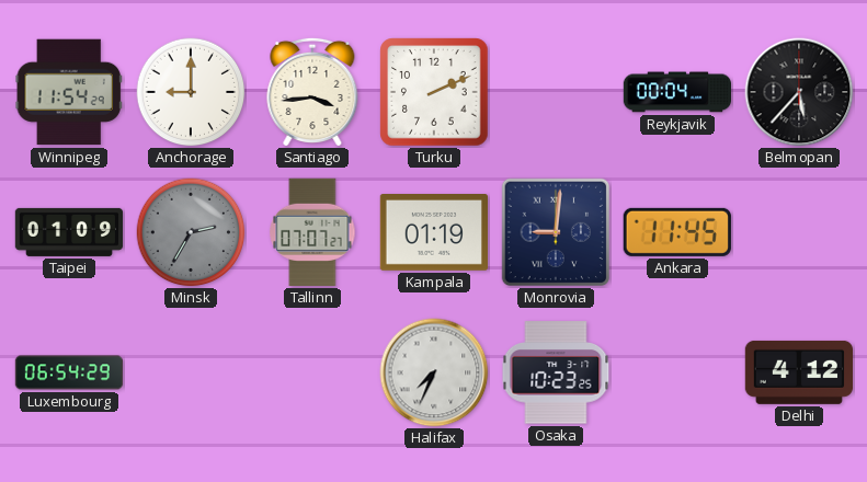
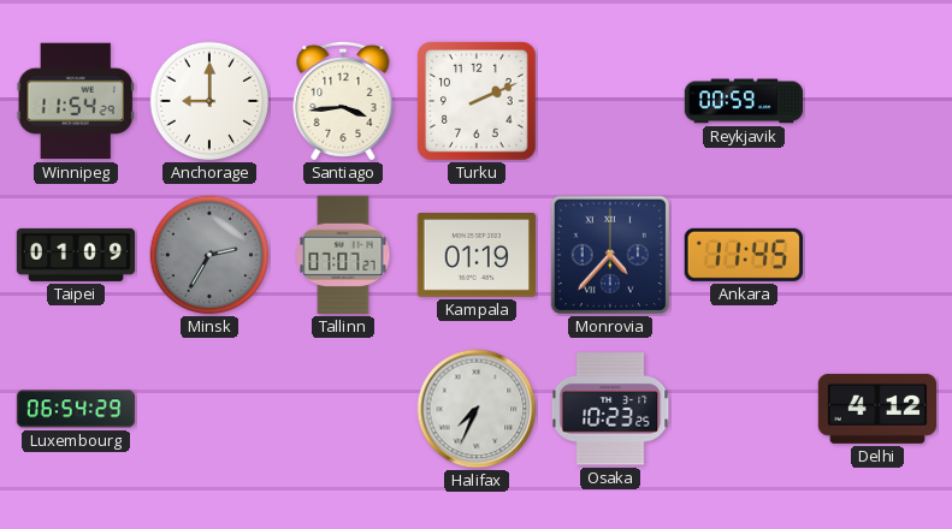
Reykjavik: 00:04 -> 00:59
Belmopan: 5:37 -> none
Monrovia: 9:01 -> 4:37
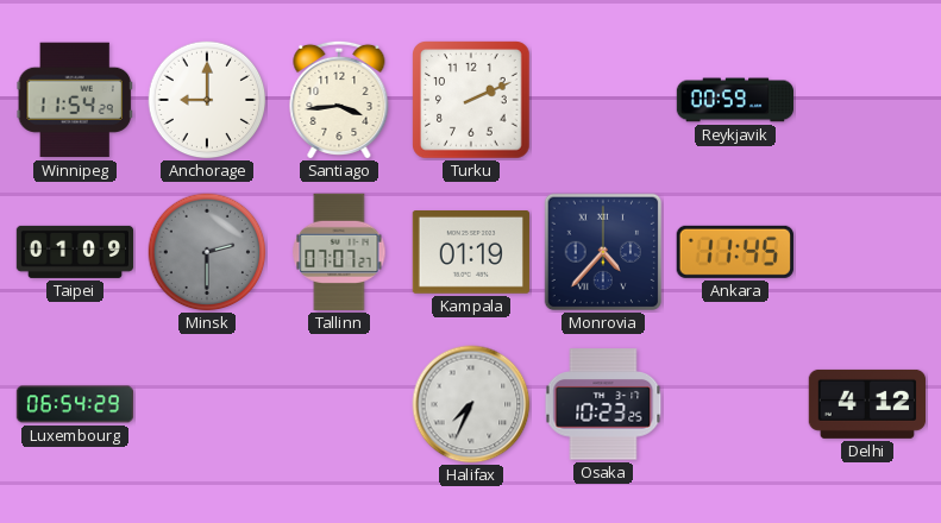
Minsk: 2:35 -> 2:30
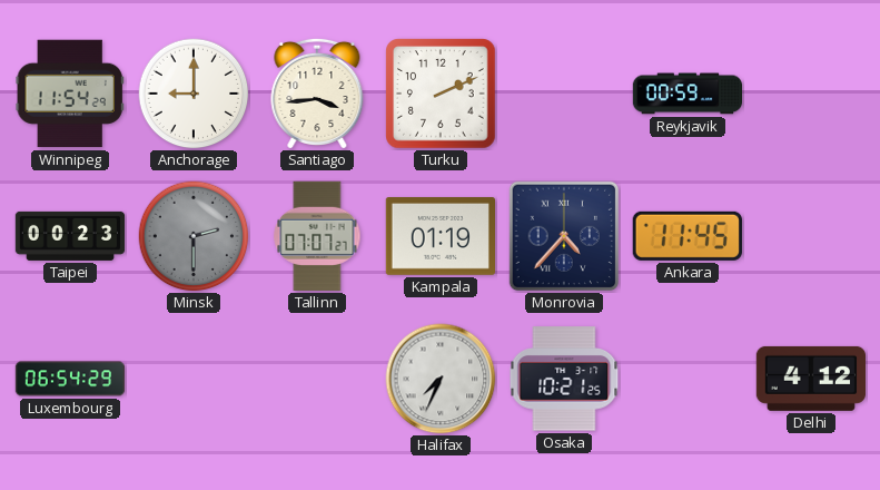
Taipei: 01:09 -> 00:23
Osaka: 10:23 -> 10:21
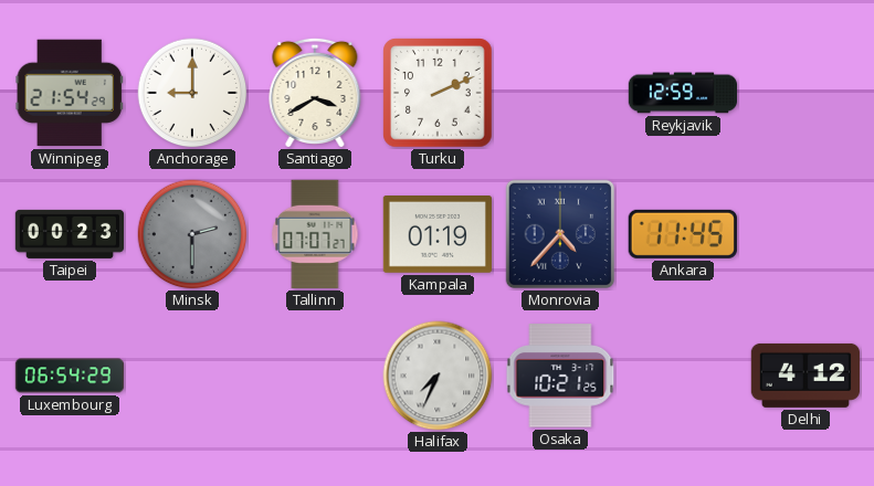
Winnipeg: 11:54 -> 21:54
Santiago: 3:44 -> 3:40
Reykjavik: 00:59 -> 12:59
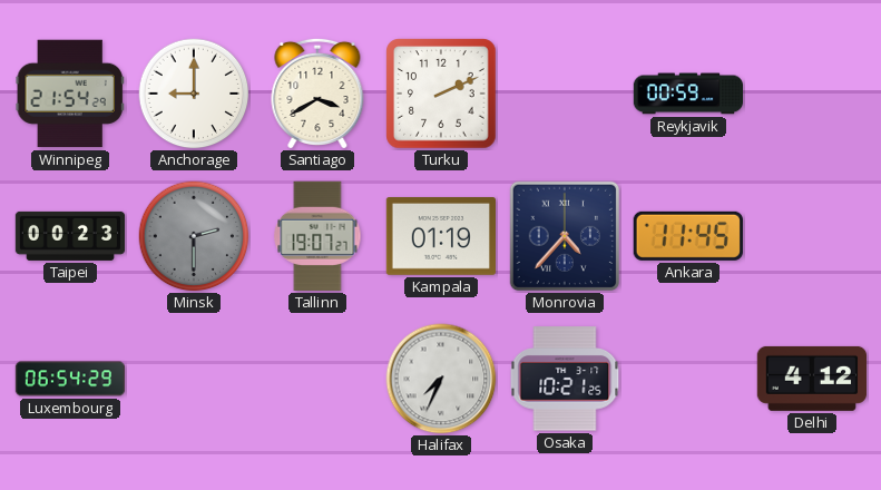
Reykjavik: 12:59 -> 00:59
Tallinn: 07:07 -> 19:07
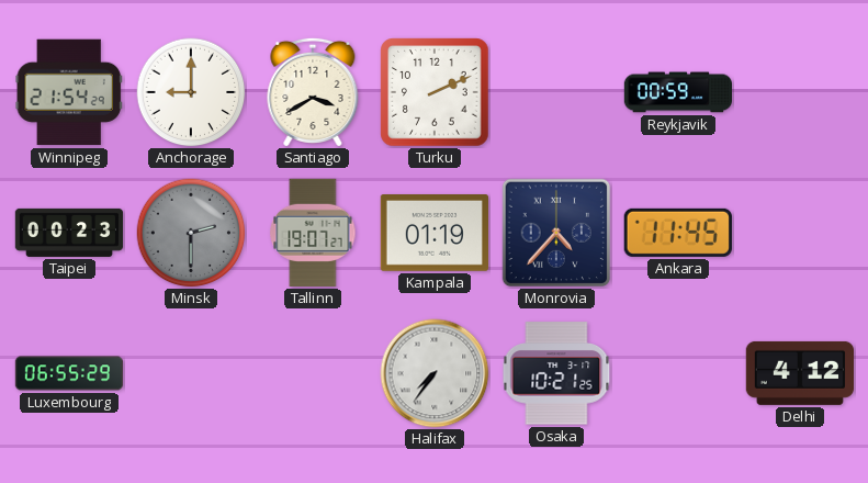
Luxembourg: 06:54 -> 06:55
Halifax: 7:34 -> 7:36
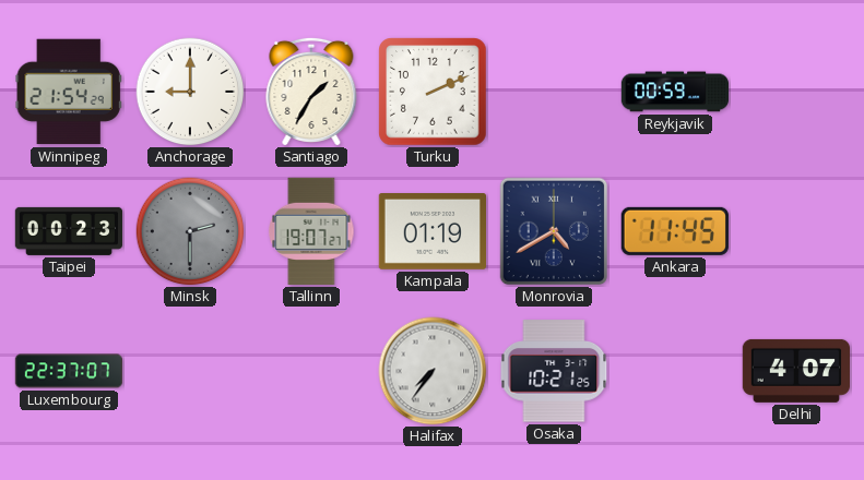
Santiago: 3:40 -> 1:35
Monrovia: 4:37 -> 4:40
Luxembourg: 06:55 -> 22:37
Delhi: 4:12 -> 4:07
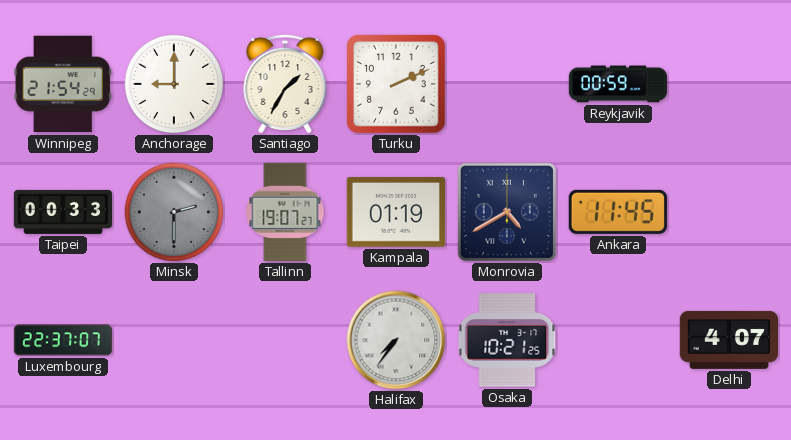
Taipei: 00:23 -> 00:33
